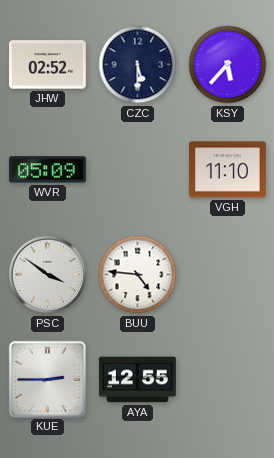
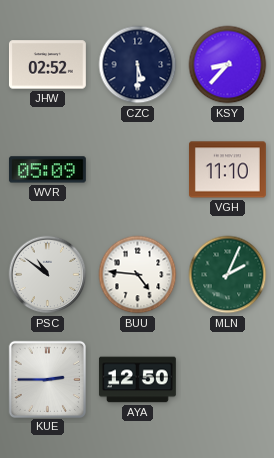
KSY: 5:37 -> 8:37
PSC: 3:51 -> 10:51
MLN: none -> 2:04
AYA: 12:55 -> 12:50
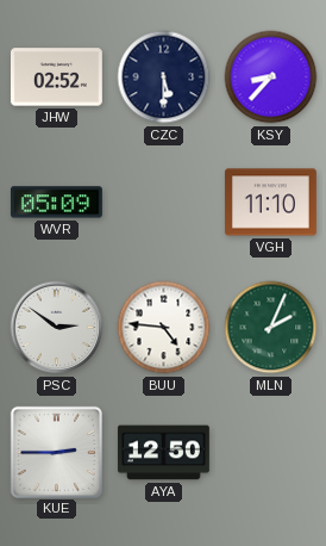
PSC: 10:51 -> 2:51
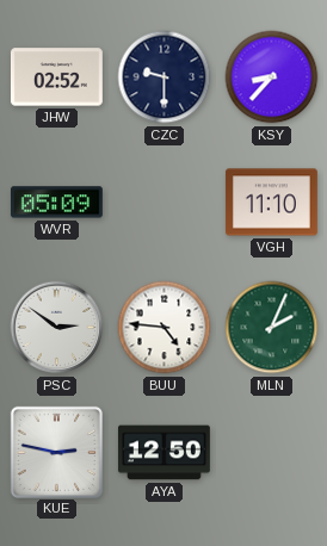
CZC: 5:30 -> 9:30
KUE: 2:45 -> 2:47
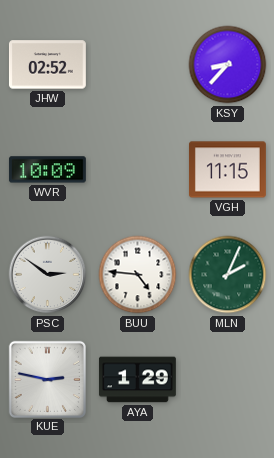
CZC: 9:30 -> none
WVR: 05:09 -> 10:09
VGH: 11:10 -> 11:15
AYA: 12:50 -> 1:29
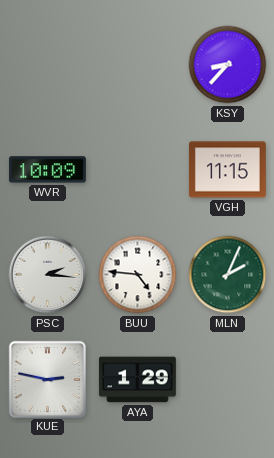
JHW: 02:52 -> none
PSC: 2:51 -> 2:16
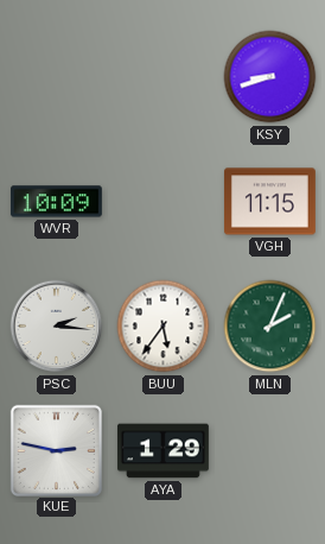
KSY: 8:37 -> 8:42
BUU: 4:46 -> 5:36
